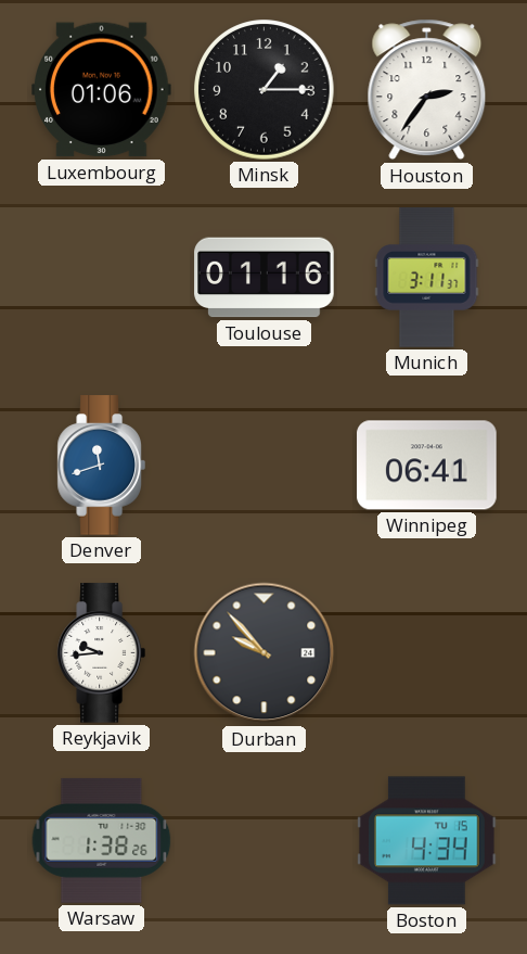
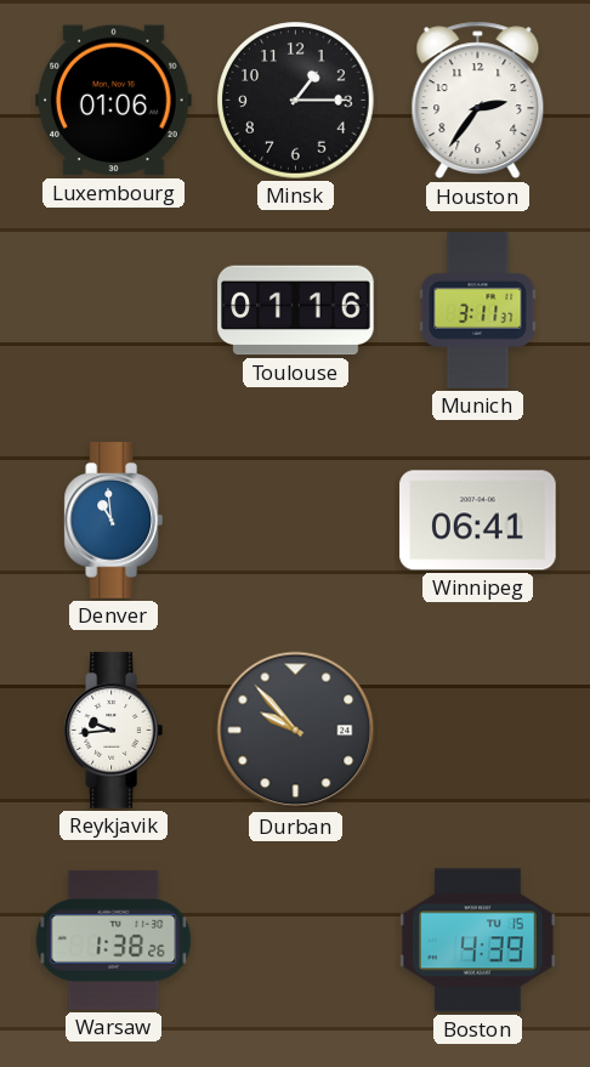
Denver: 11:42 -> 10:59
Boston: 4:34 -> 4:39
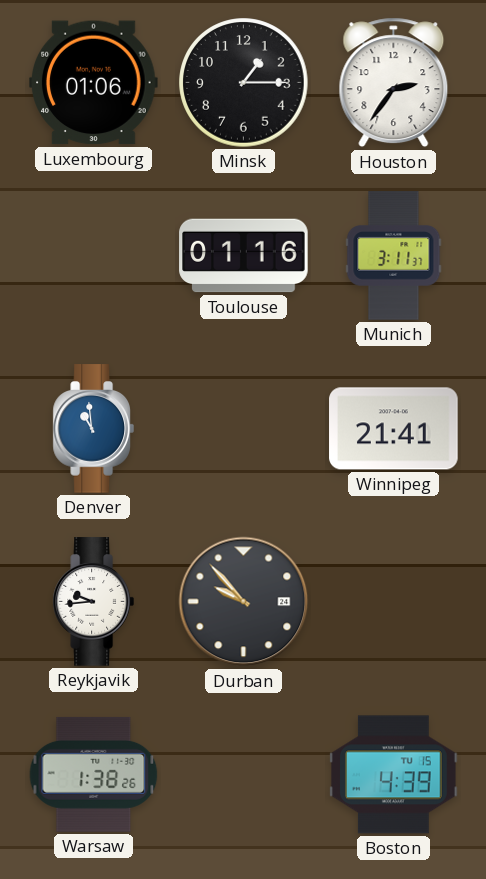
Winnipeg: 06:41 -> 21:41
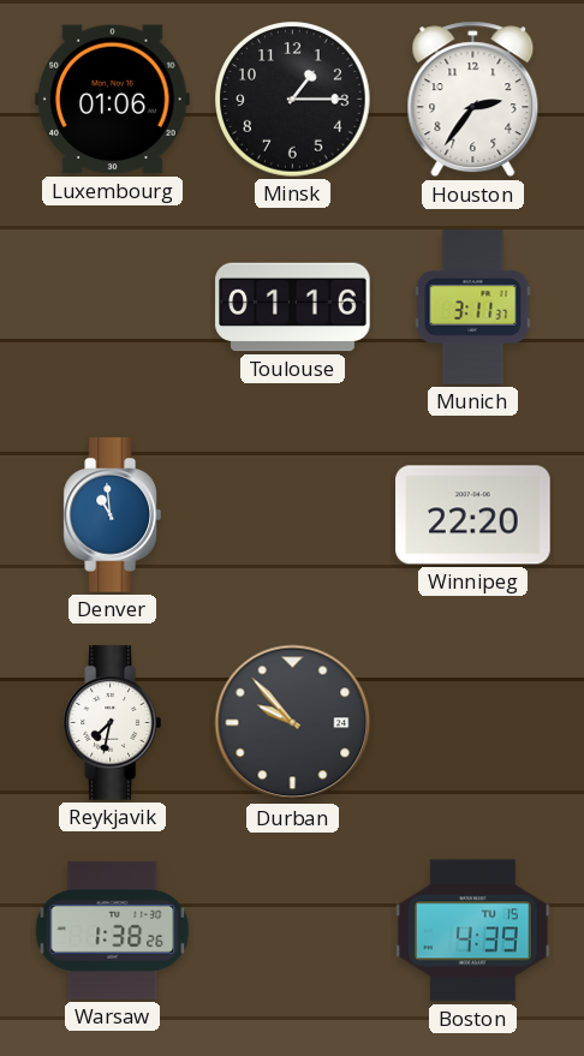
Winnipeg: 21:41 -> 22:20
Reykjavik: 9:44 -> 7:32
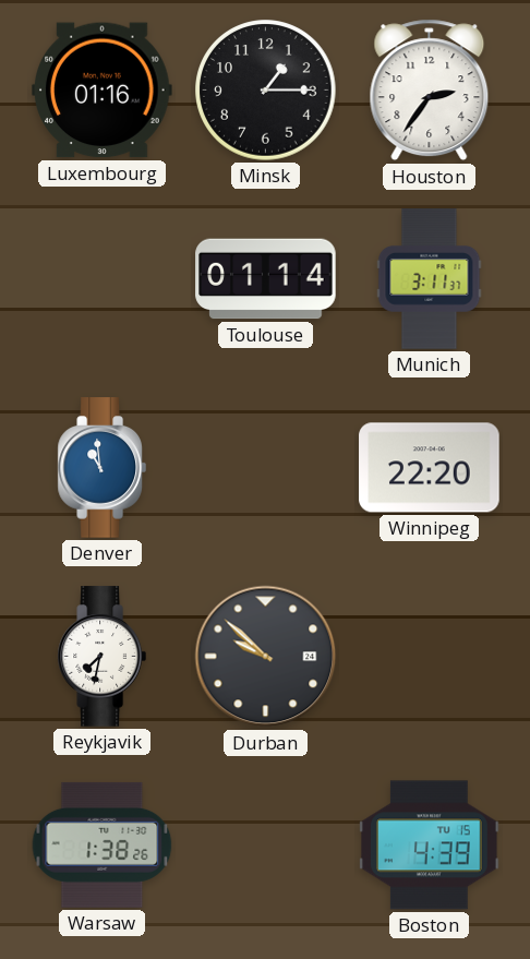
Luxembourg: 01:06 -> 01:16
Toulouse: 01:16 -> 01:14
Durban: 9:53 -> 9:52
